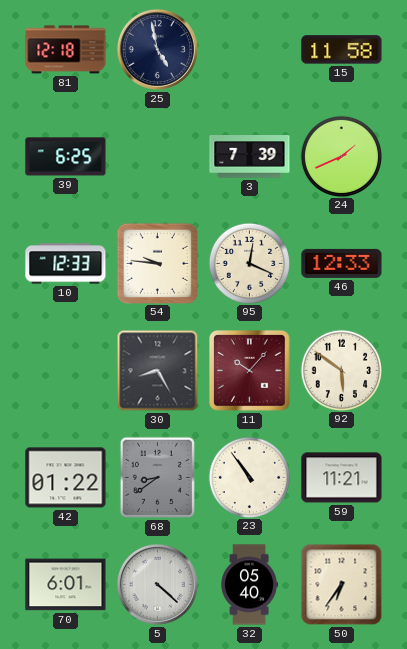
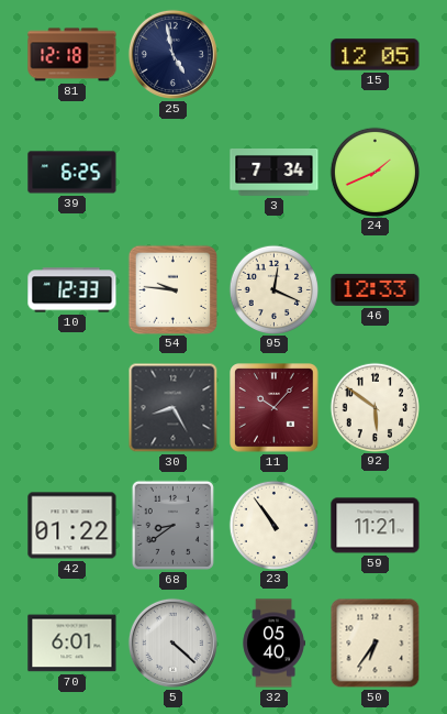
15: 11:58 -> 12:05
3: 7:39 -> 7:34
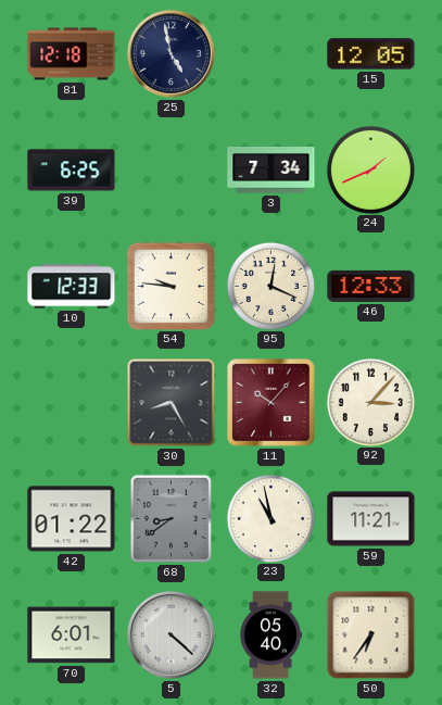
92: 5:51 -> 3:07
23: 10:54 -> 10:58
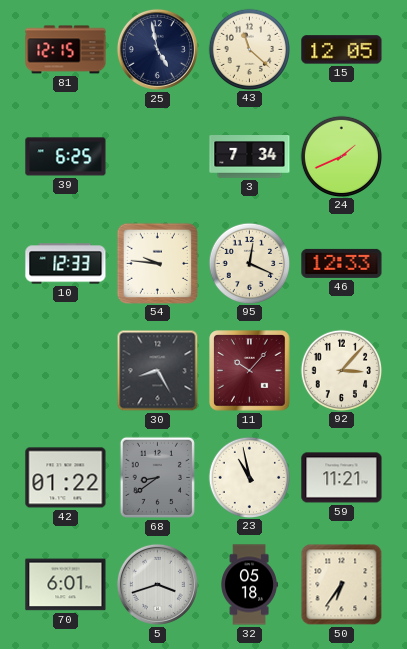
81: 12:18 -> 12:15
43: none -> 11:22
5: 4:22 -> 3:42
32: 05:40 -> 05:18
